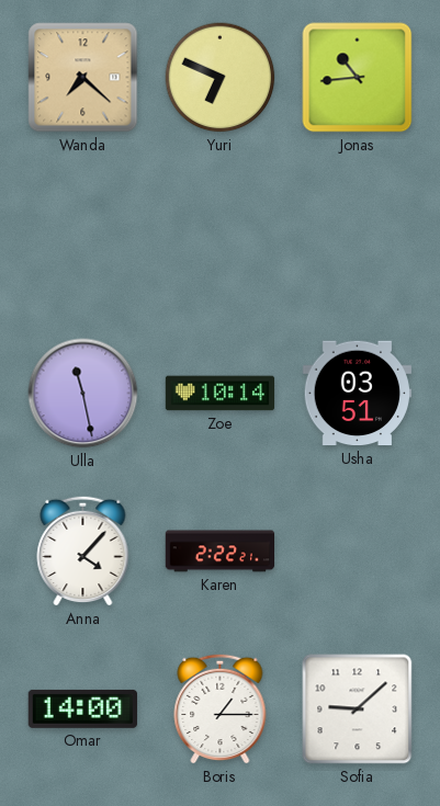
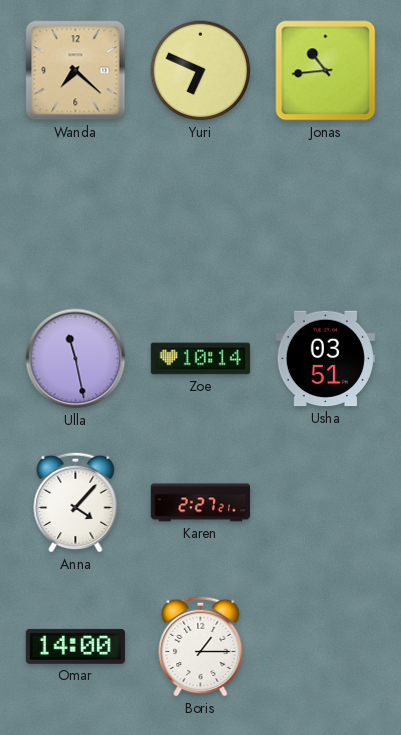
Karen: 2:22 -> 2:27
Sofia: 9:08 -> none
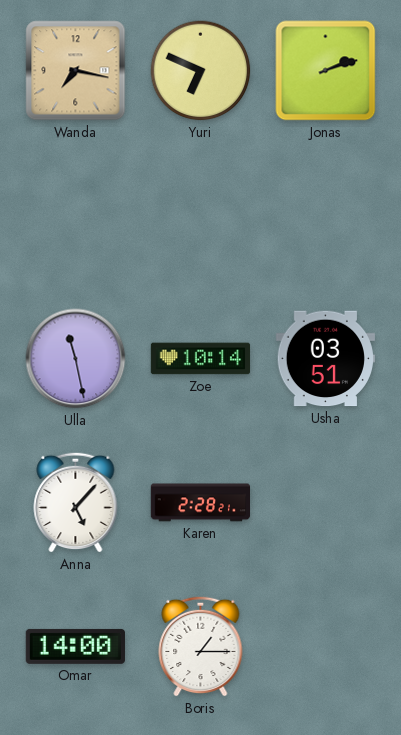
Wanda: 7:22 -> 7:17
Jonas: 10:44 -> 2:12
Anna: 4:07 -> 5:07
Karen: 2:27 -> 2:28
